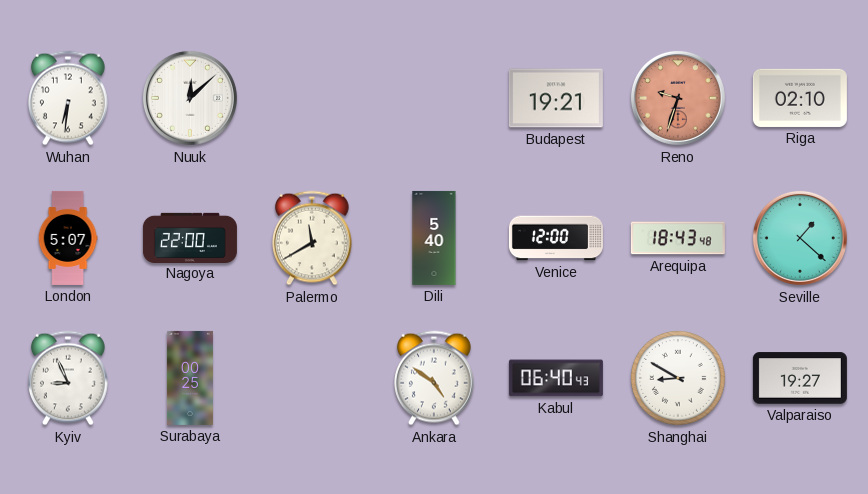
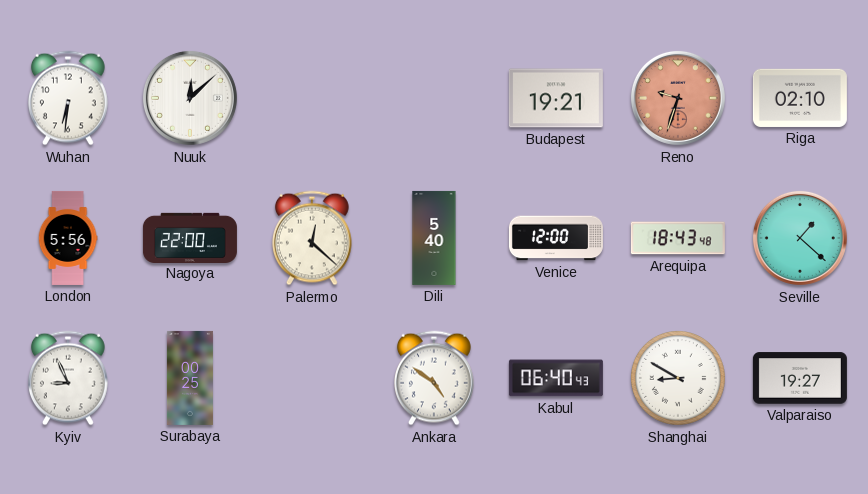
London: 5:07 -> 5:56
Palermo: 11:40 -> 12:22
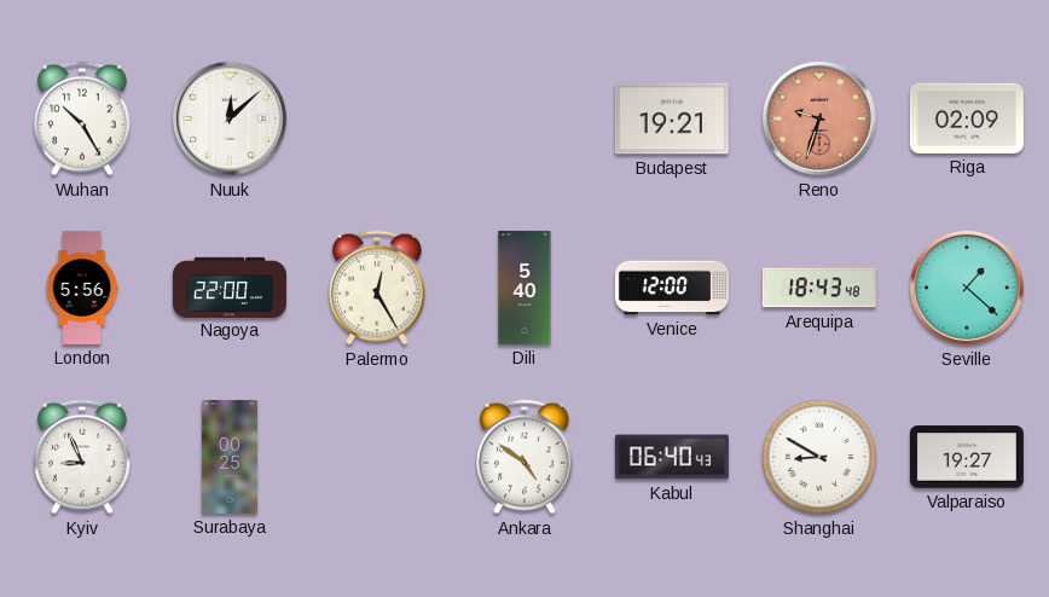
Wuhan: 6:31 -> 10:25
Riga: 02:10 -> 02:09
Palermo: 12:22 -> 12:25
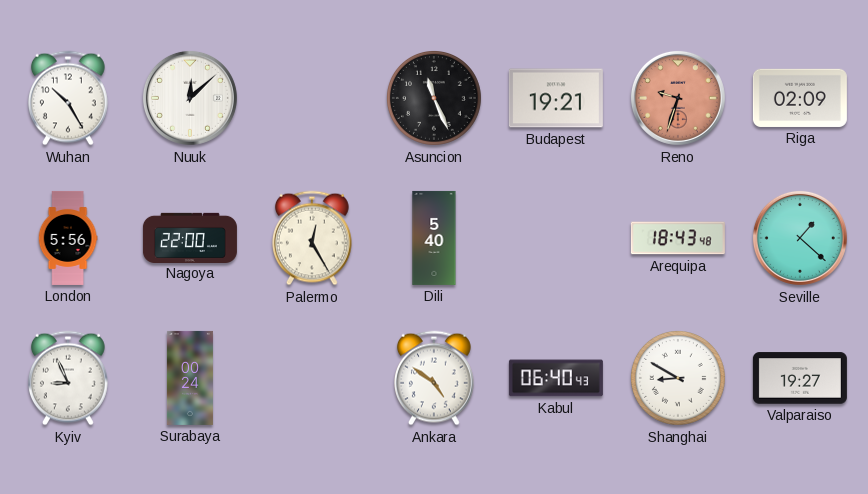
Asuncion: none -> 11:26
Venice: 12:00 -> none
Surabaya: 00:25 -> 00:24
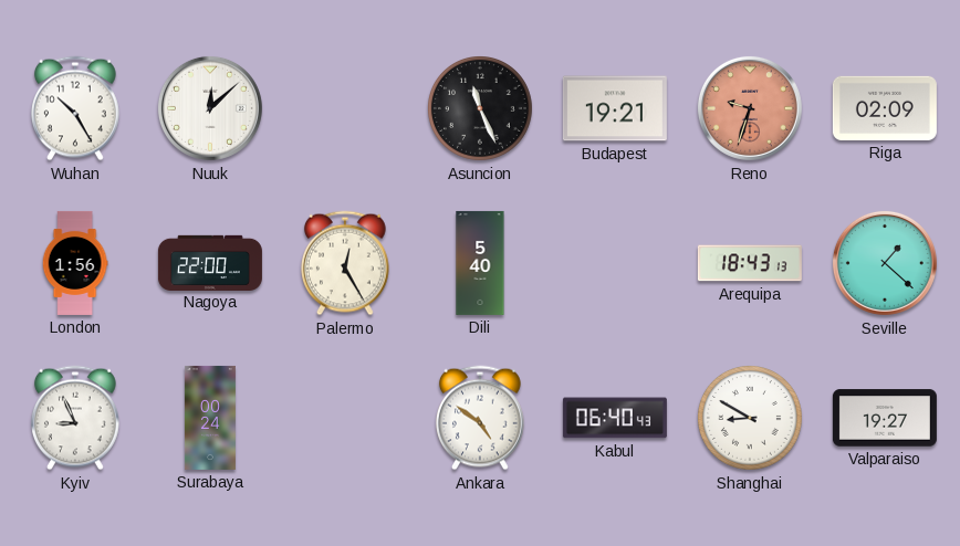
London: 5:56 -> 1:56
Arequipa: 18:43:48 -> 18:43:13
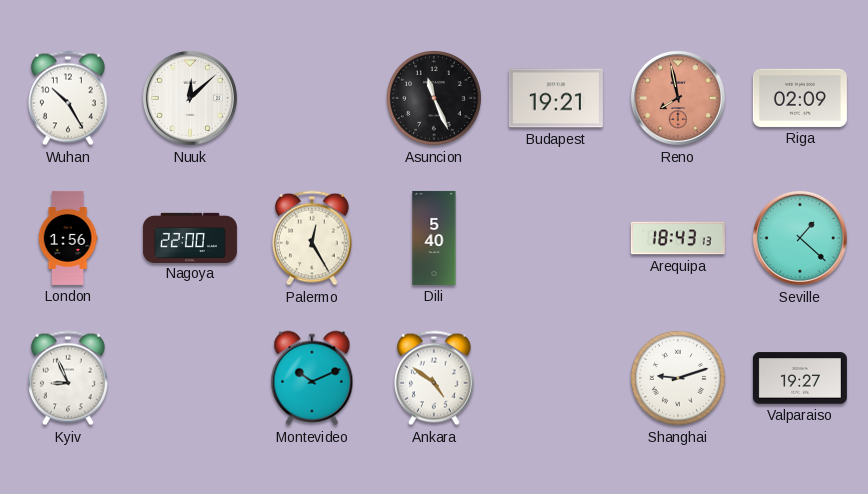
Reno: 9:33 -> 7:58
Surabaya: 00:24 -> none
Montevideo: none -> 10:11
Kabul: 06:40 -> none
Shanghai: 8:50 -> 9:12
